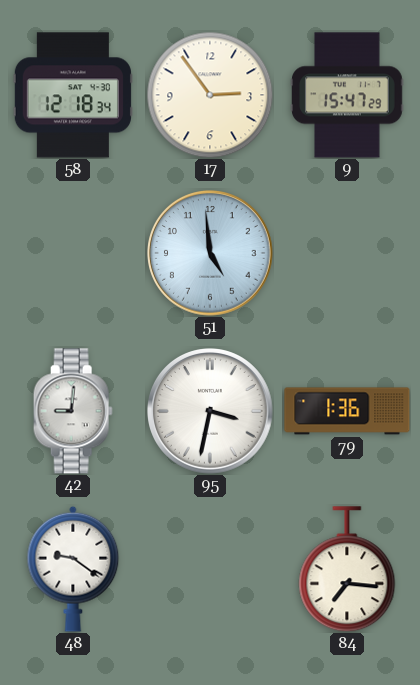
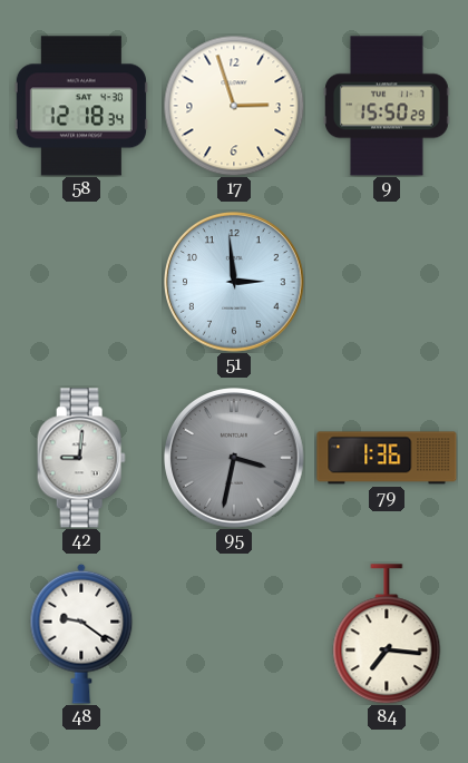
17: 2:54 -> 2:57
9: 15:47 -> 15:50
51: 4:59 -> 2:59
95 dial: white -> grey
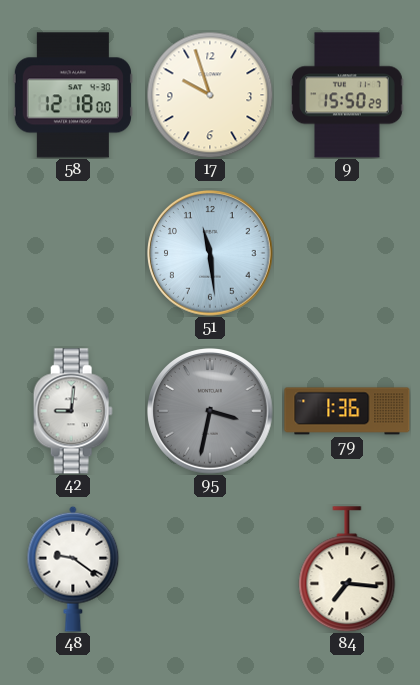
58: 12:18:34 -> 12:18:00
17: 2:57 -> 9:57
51: 2:59 -> 11:29
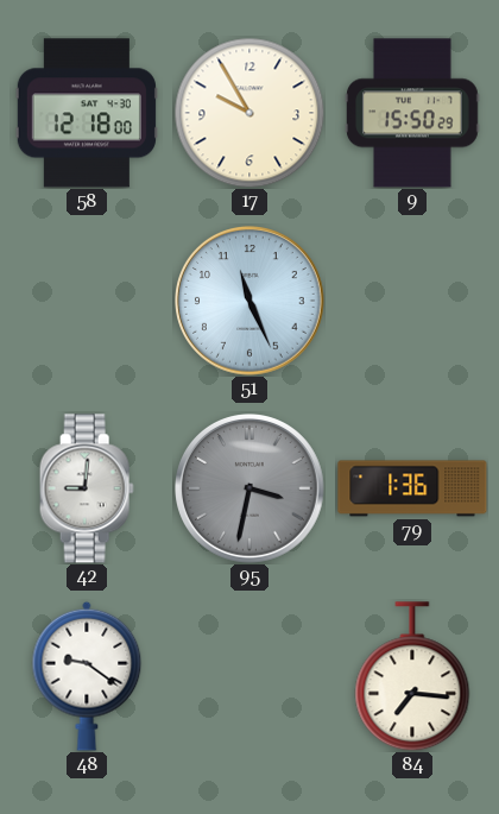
17: 9:57 -> 9:55
51: 11:29 -> 11:26
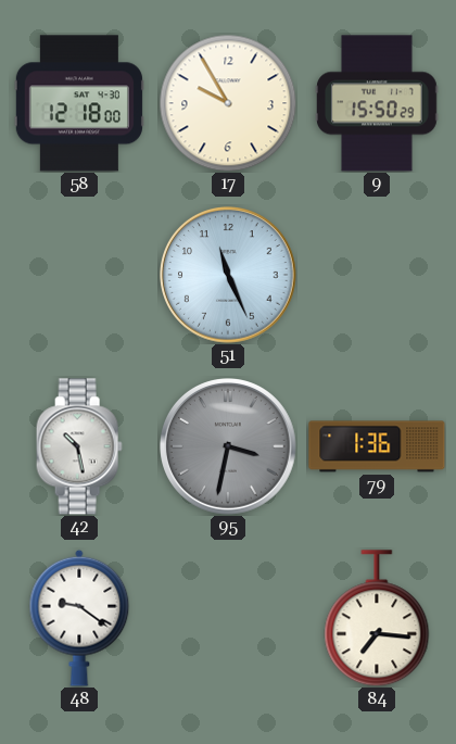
42: 9:01 -> 10:28
